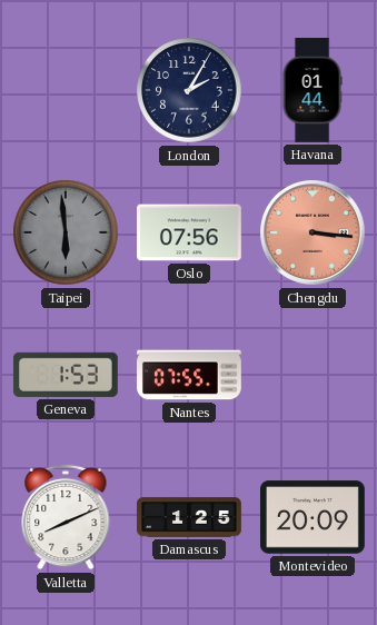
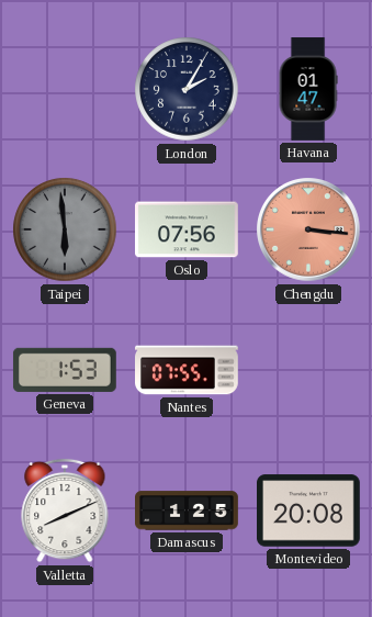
Havana: 01:44 -> 01:47
Montevideo: 20:09 -> 20:08
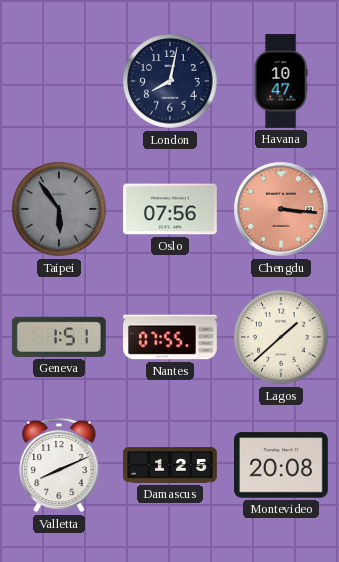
London: 2:05 -> 8:02
Havana: 01:47 -> 10:47
Taipei: 5:59 -> 5:54
Geneva: 1:53 -> 1:51
Lagos: none -> 1:38
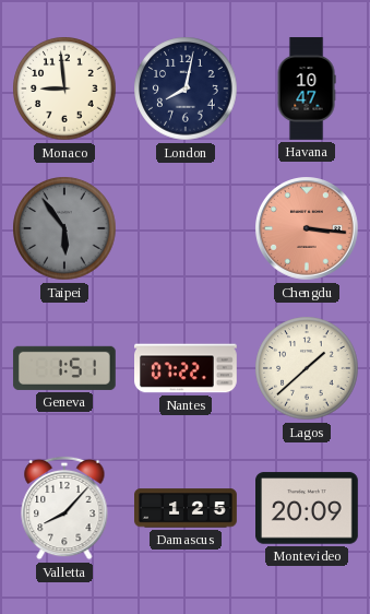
Monaco: none -> 8:59
Oslo: 07:56 -> none
Nantes: 07:55 -> 07:22
Valletta: 8:11 -> 8:07
Montevideo: 20:08 -> 20:09
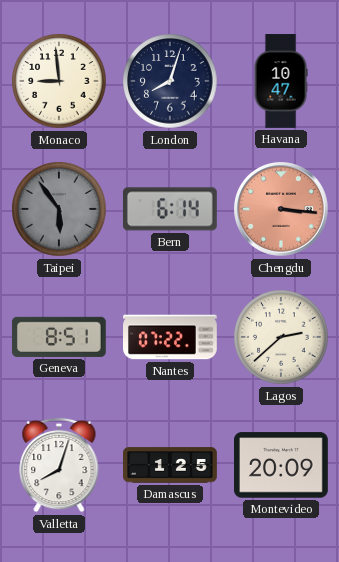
London: 8:02 -> 8:03
Bern: none -> 6:14
Geneva: 1:51 -> 8:51
Lagos: 1:38 -> 2:38
Valletta: 8:07 -> 8:03
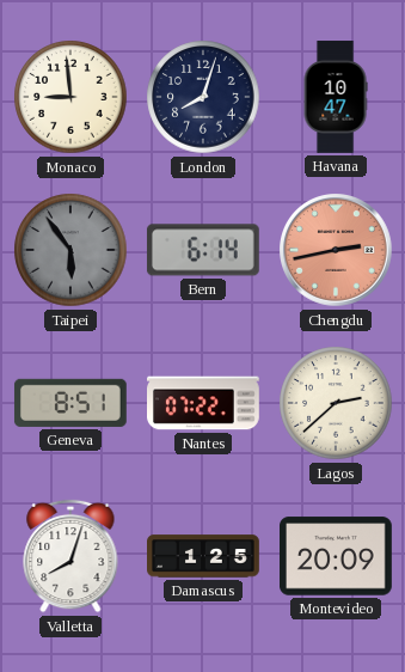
Chengdu: 3:16 -> 2:43
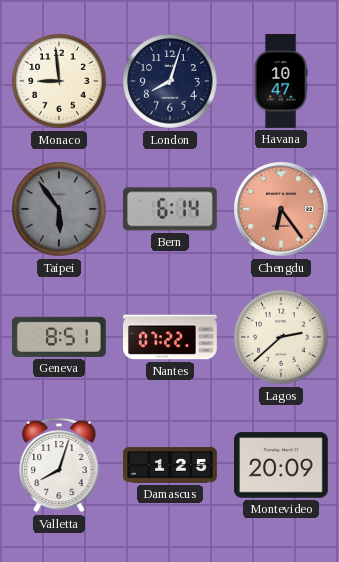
Chengdu: 2:43 -> 6:24
